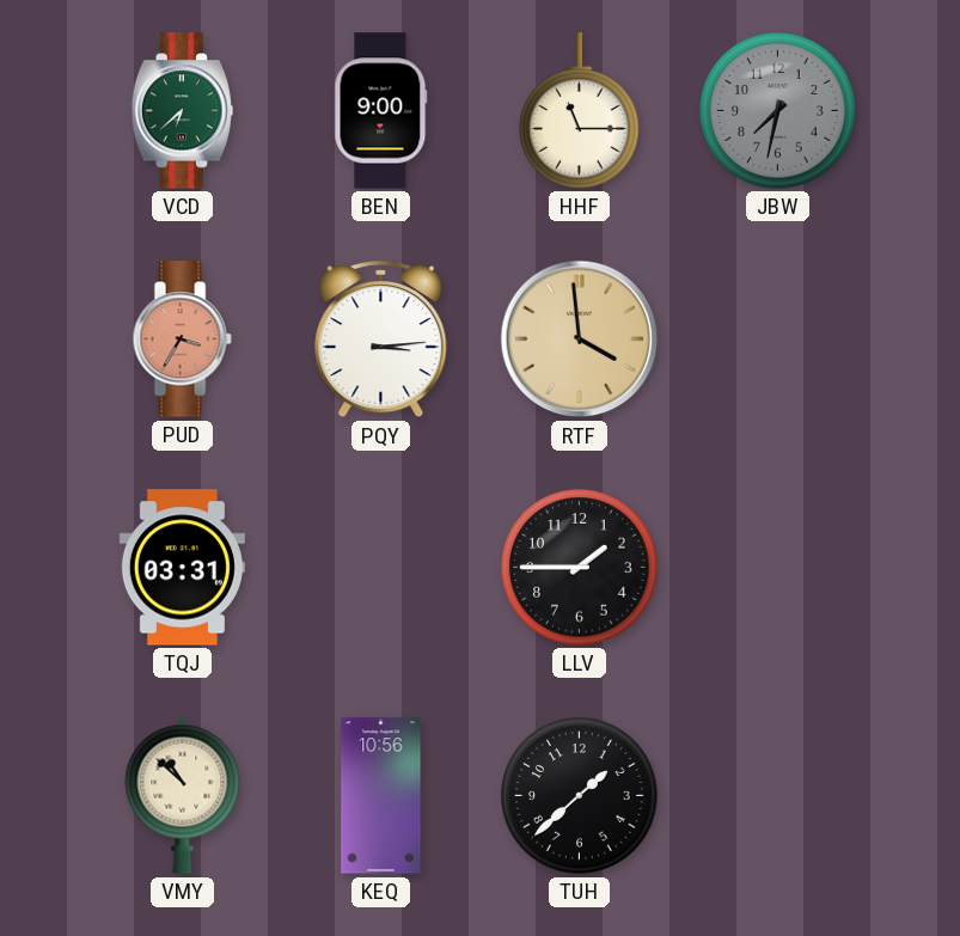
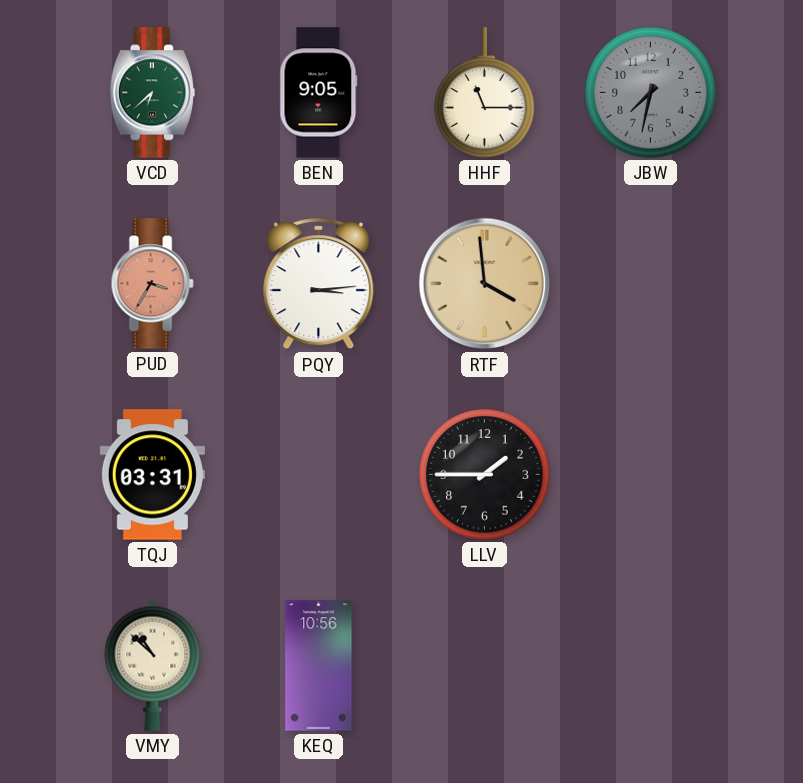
BEN: 9:00 -> 9:05
TUH: 1:38 -> none
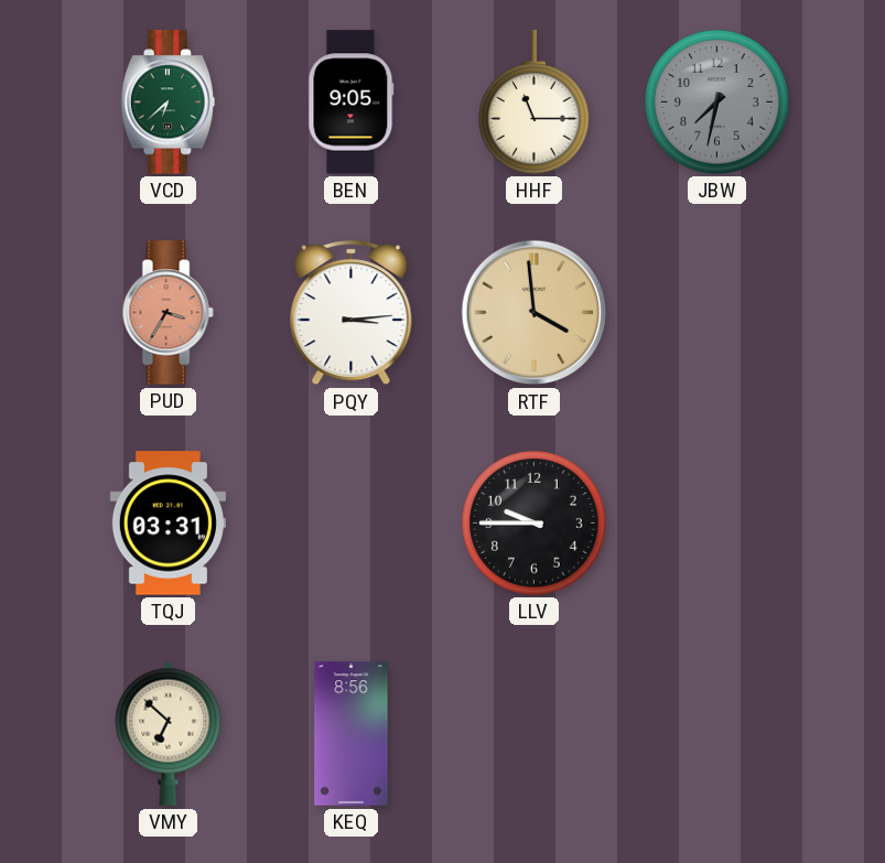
LLV: 1:45 -> 9:45
VMY: 10:52 -> 6:52
KEQ: 10:56 -> 8:56
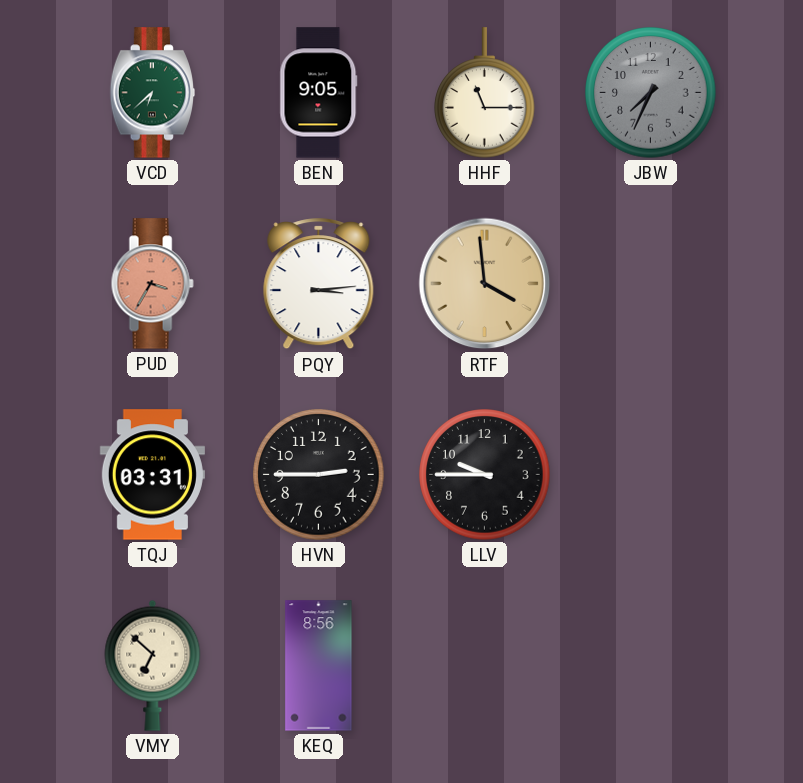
JBW: 7:32 -> 7:34
HVN: none -> 2:45
